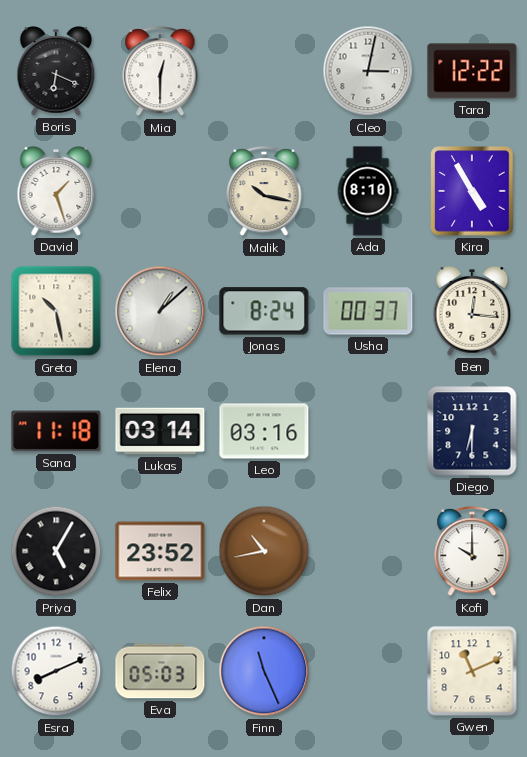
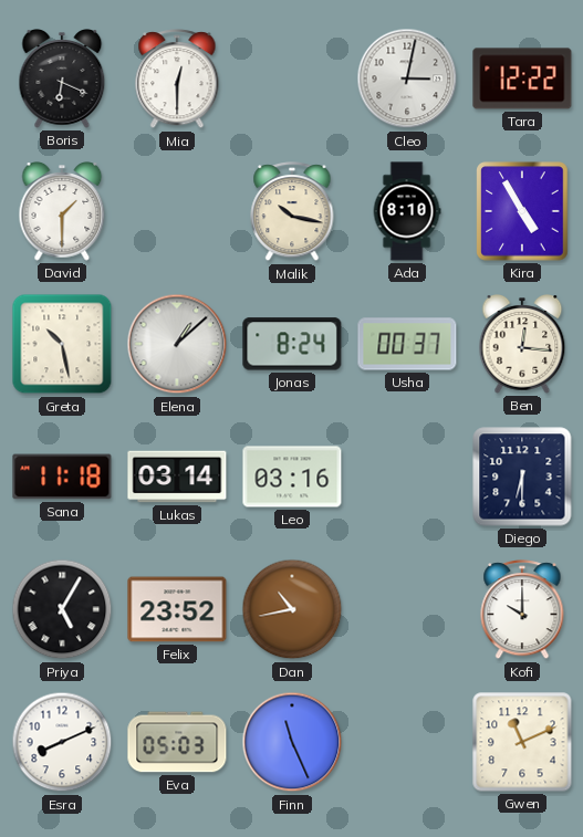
David: 1:27 -> 1:30
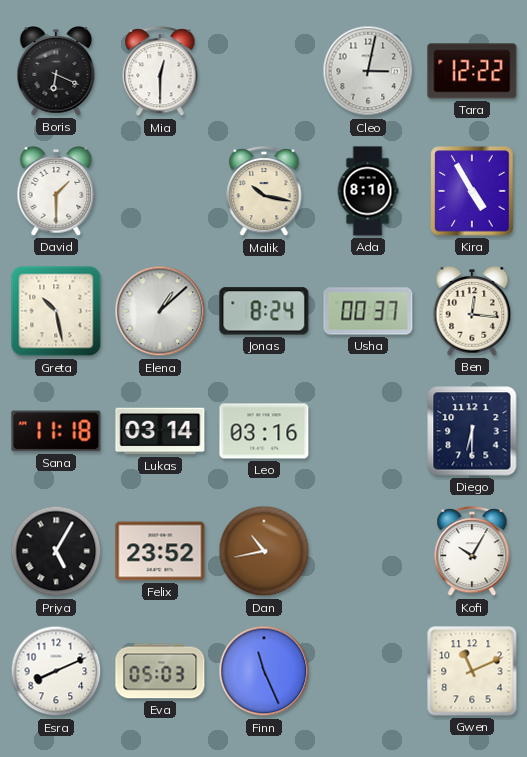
Kofi: 10:00 -> 10:05
